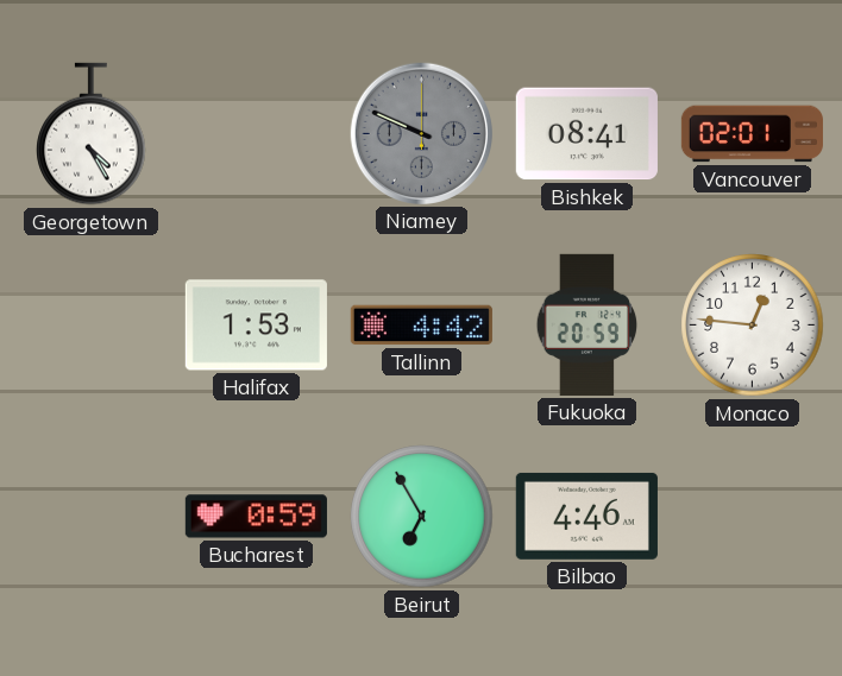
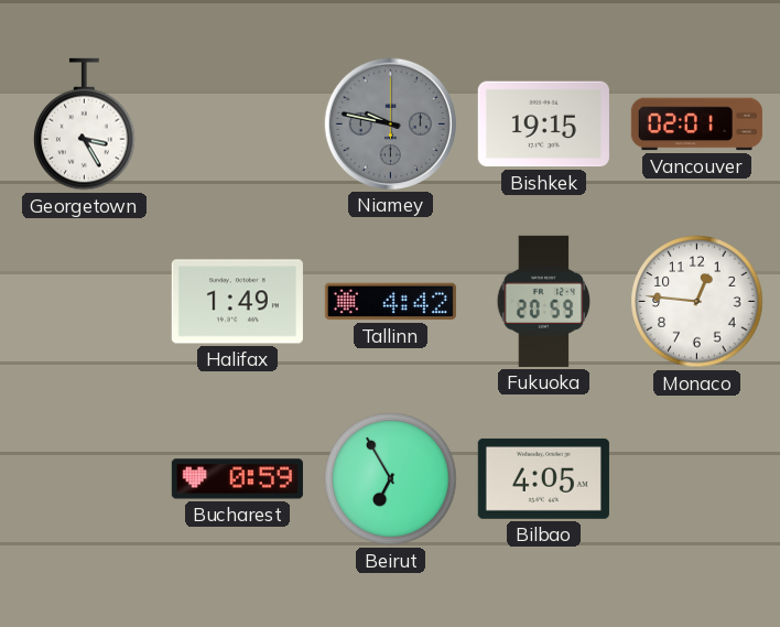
Georgetown: 4:25 -> 3:25
Niamey: 9:49 -> 9:47
Bishkek: 08:41 -> 19:15
Halifax: 1:53 -> 1:49
Bilbao: 4:46 -> 4:05
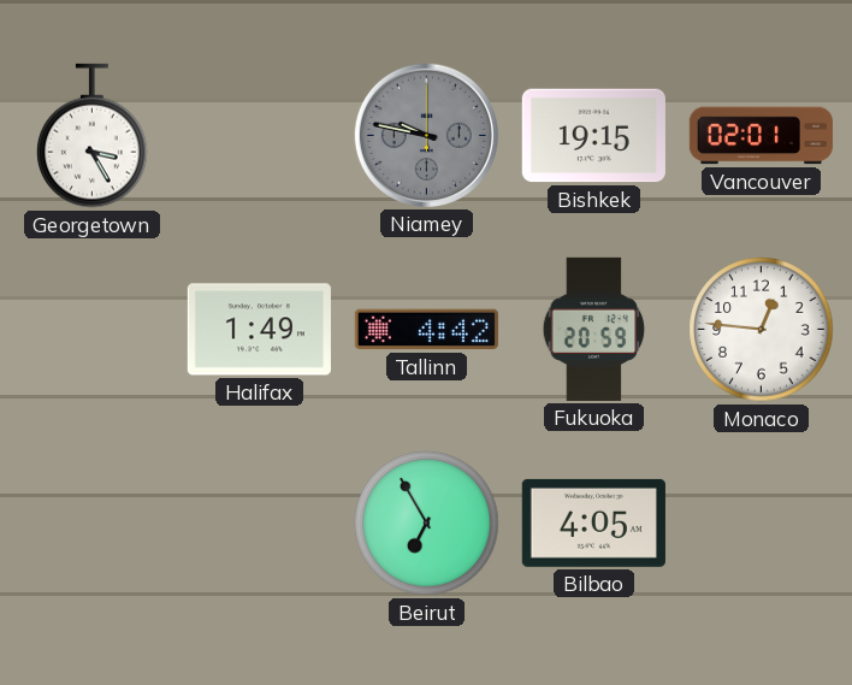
Bucharest: 0:59 -> none
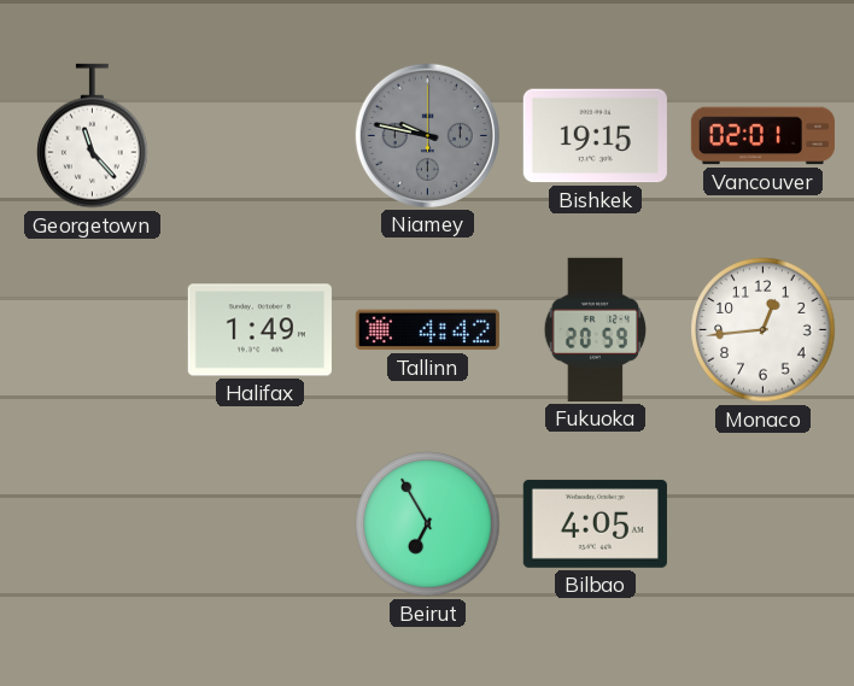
Georgetown: 3:25 -> 11:23
Monaco: 12:46 -> 12:44
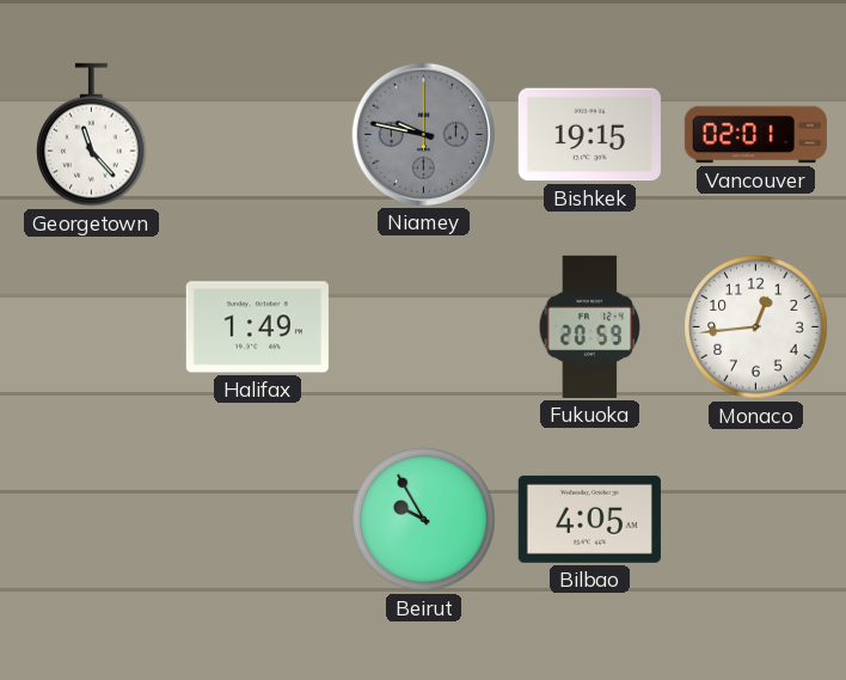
Tallinn: 4:42 -> none
Beirut: 6:55 -> 9:55
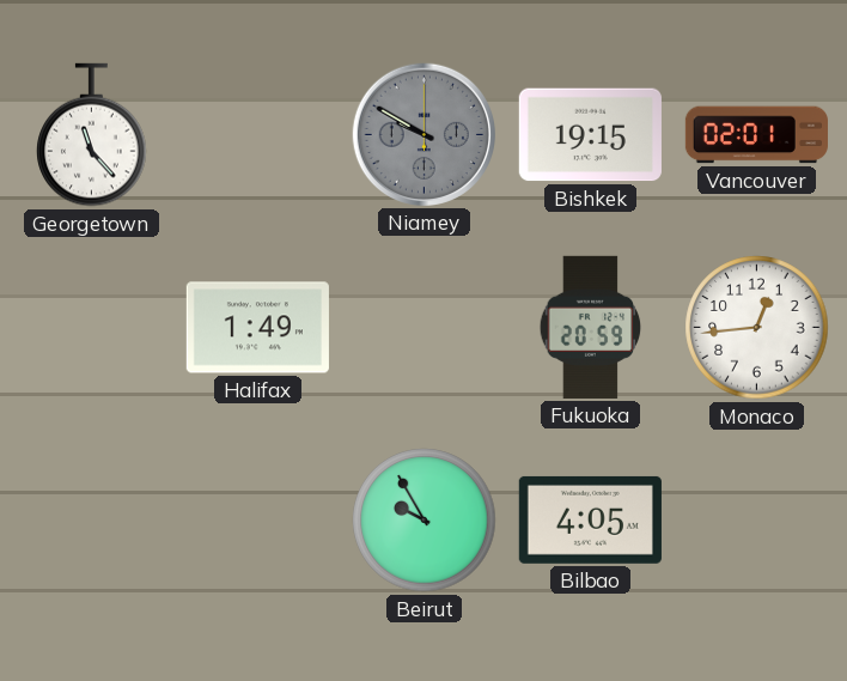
Niamey: 9:47 -> 9:50
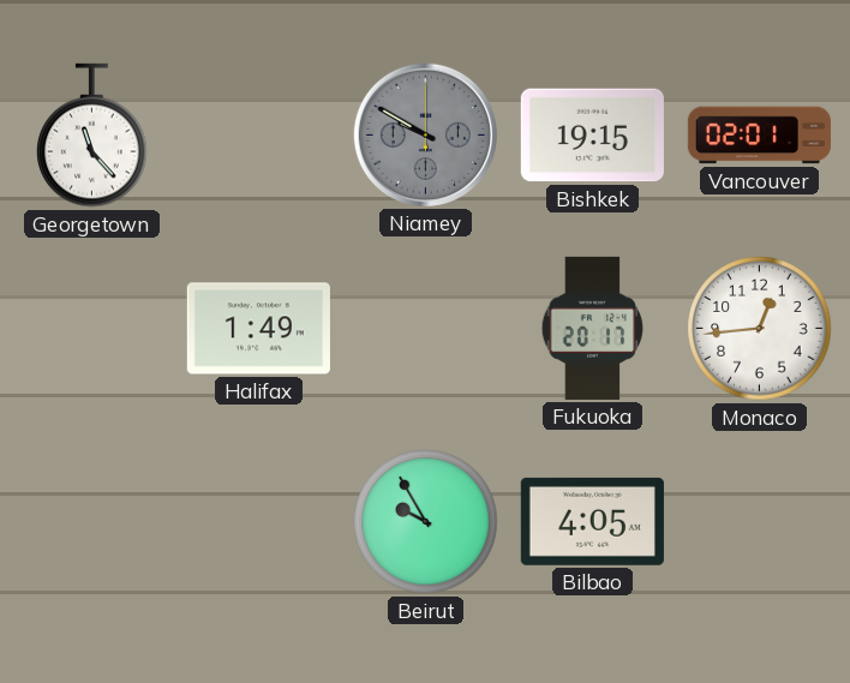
Fukuoka: 20:59 -> 20:17
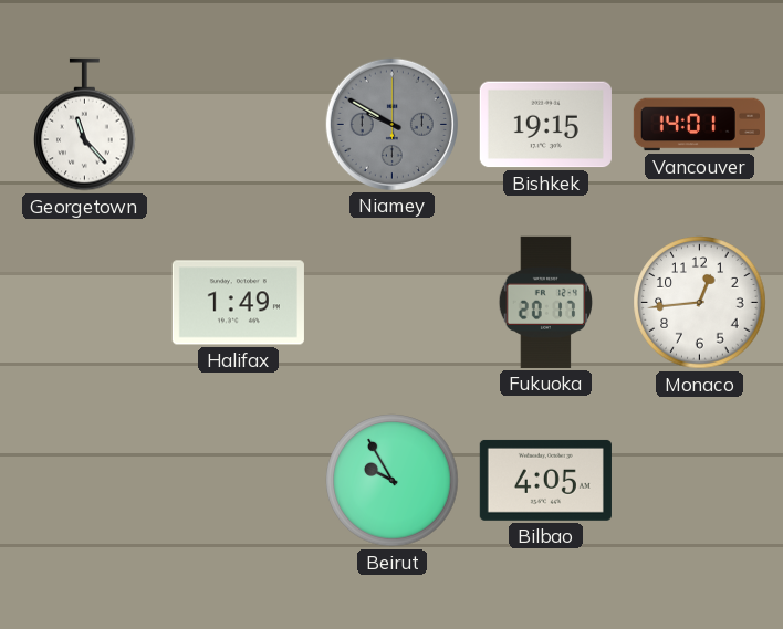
Vancouver: 02:01 -> 14:01
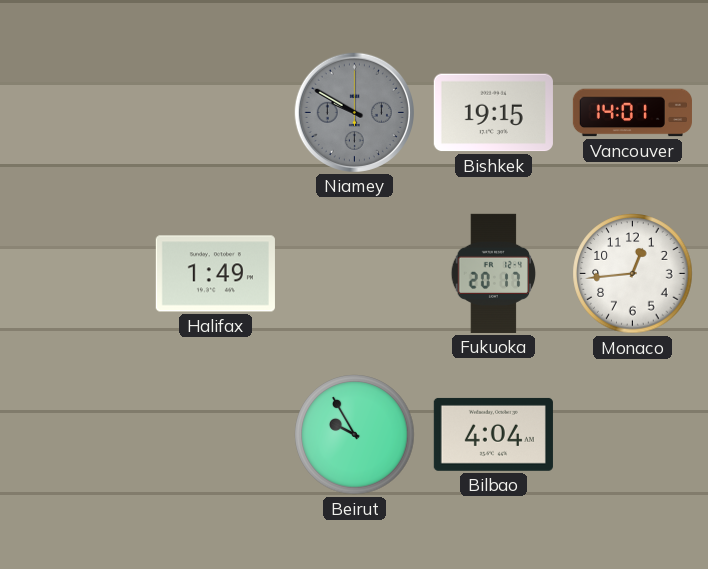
Georgetown: 11:23 -> none
Bilbao: 4:05 -> 4:04
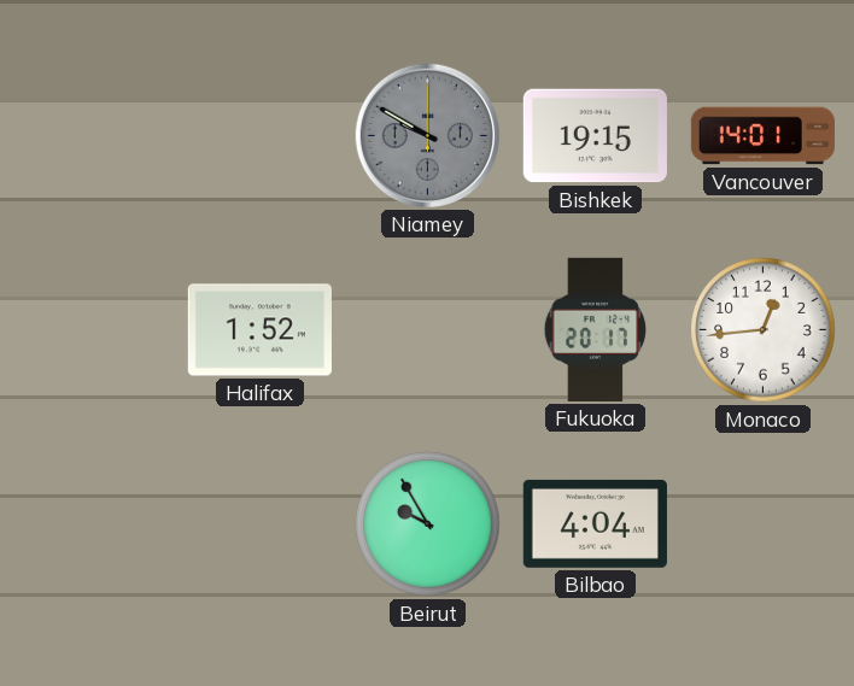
Halifax: 1:49 -> 1:52
